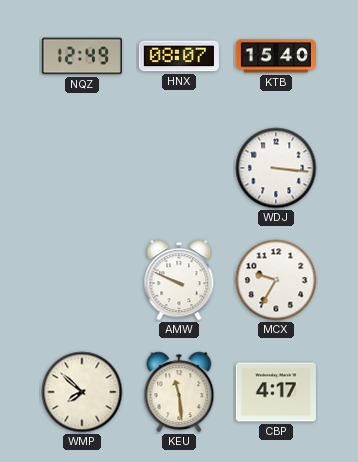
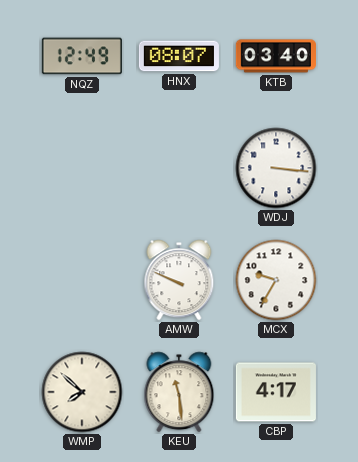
KTB: 15:40 -> 03:40
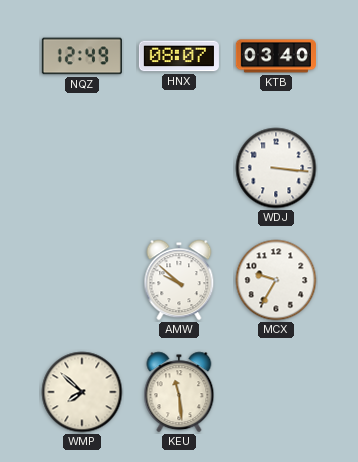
AMW: 9:49 -> 9:52
CBP: 4:17 -> none
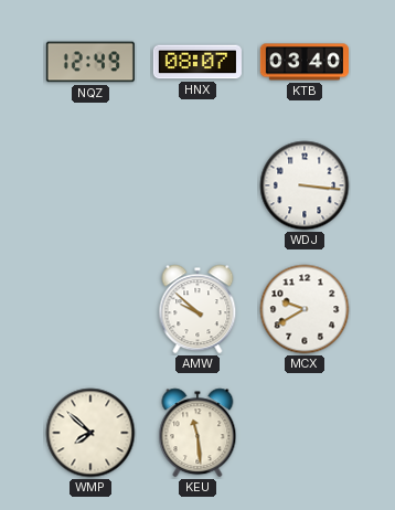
MCX: 9:35 -> 9:40
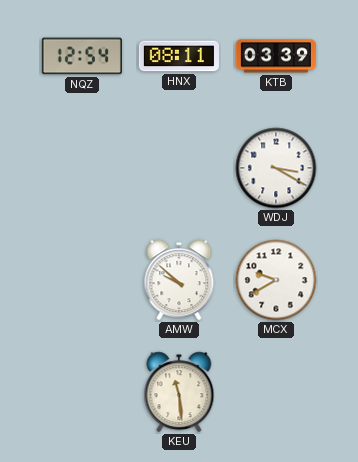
NQZ: 12:49 -> 12:54
HNX: 08:07 -> 08:11
KTB: 03:40 -> 03:39
WDJ: 3:16 -> 3:20
WMP: 7:52 -> none
